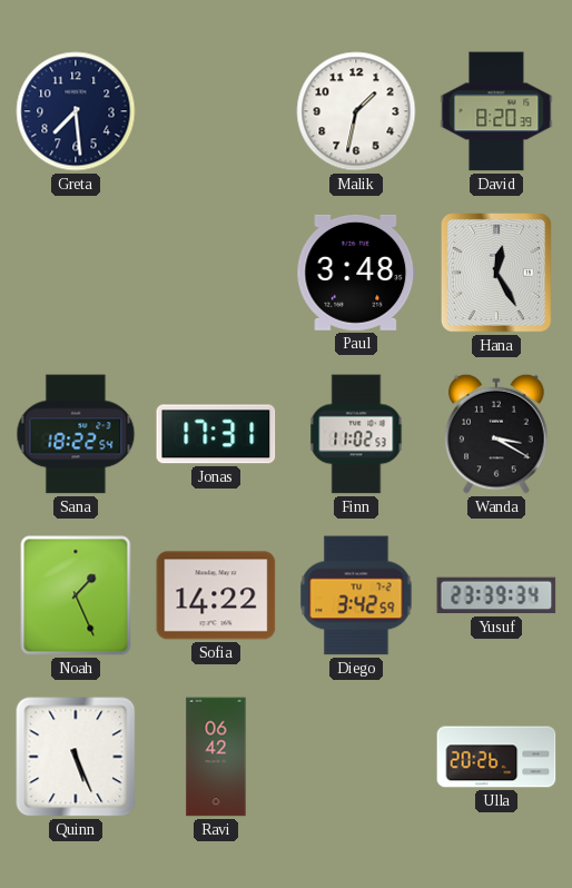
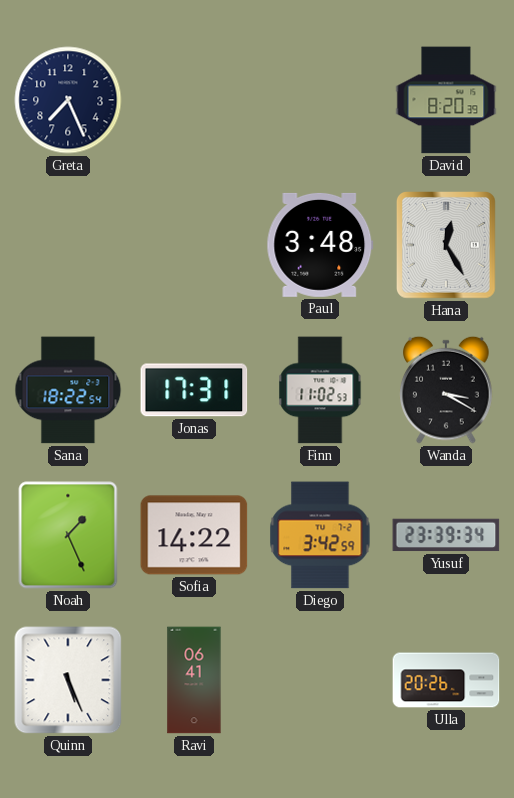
Greta: 7:29 -> 7:26
Malik: 1:32 -> none
Ravi: 06:42 -> 06:41
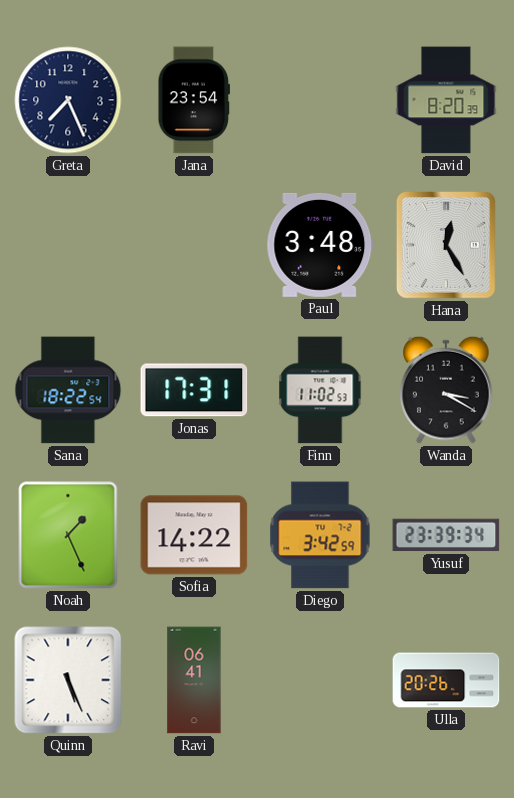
Jana: none -> 23:54
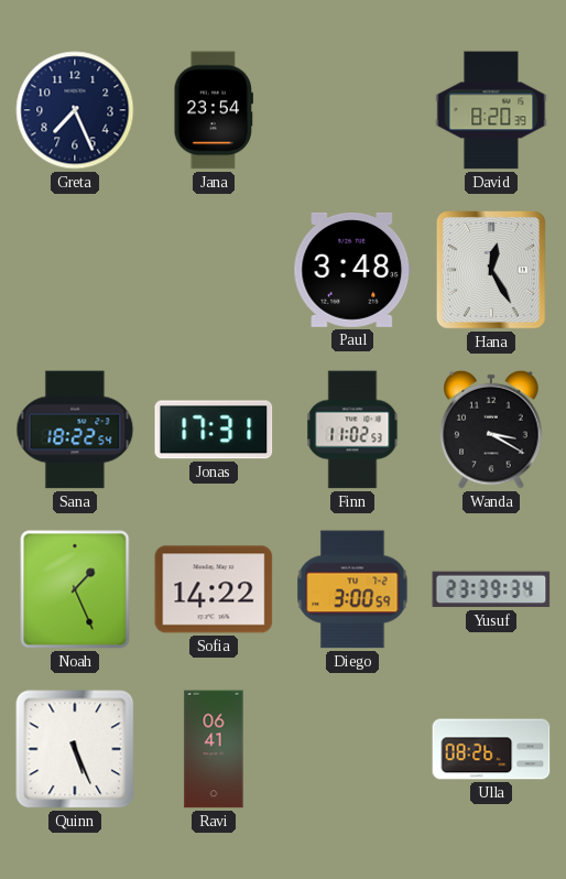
Diego: 3:42 -> 3:00
Ulla: 20:26 -> 08:26
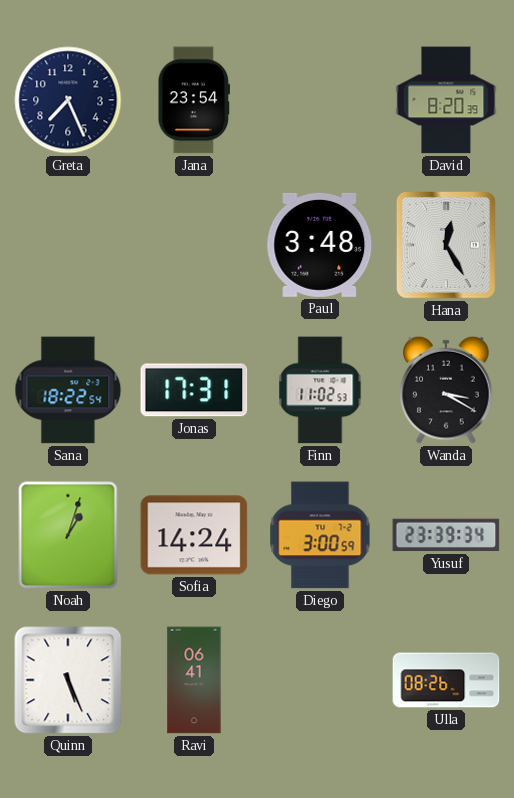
Noah: 1:26 -> 1:03
Sofia: 14:22 -> 14:24
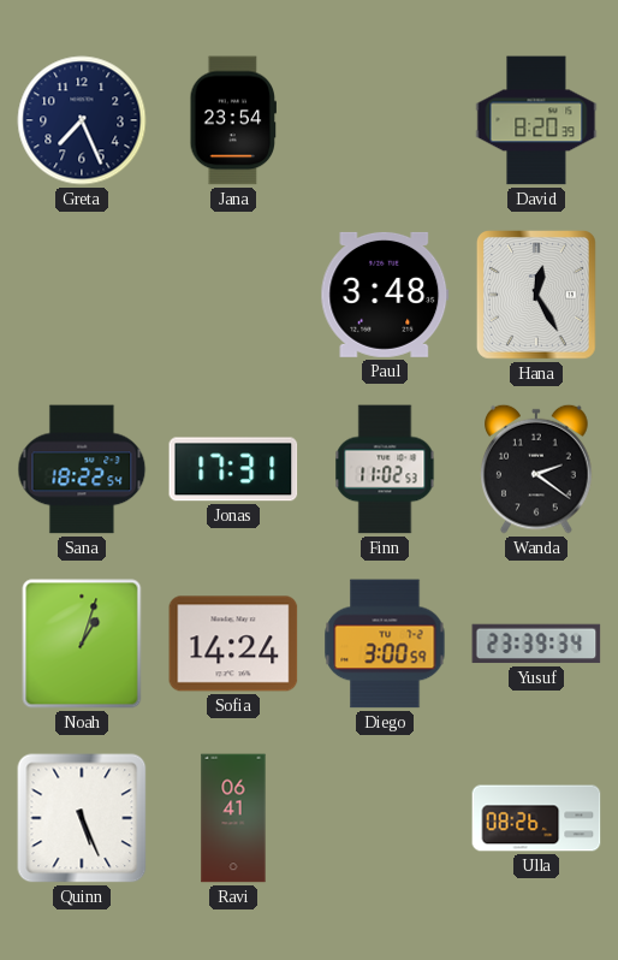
Wanda: 3:20 -> 2:21
